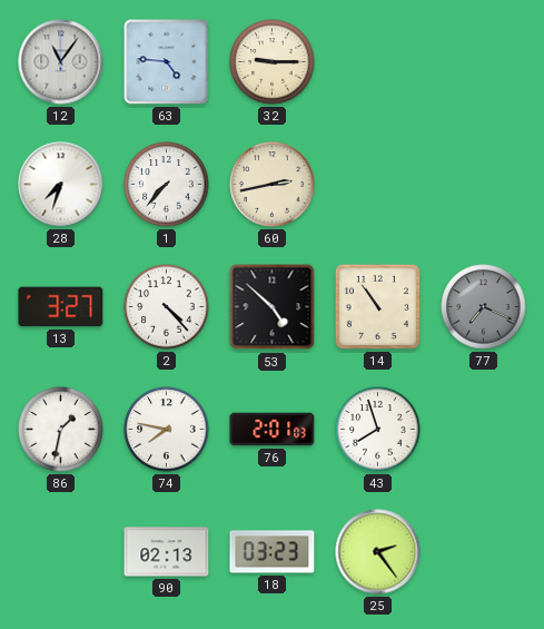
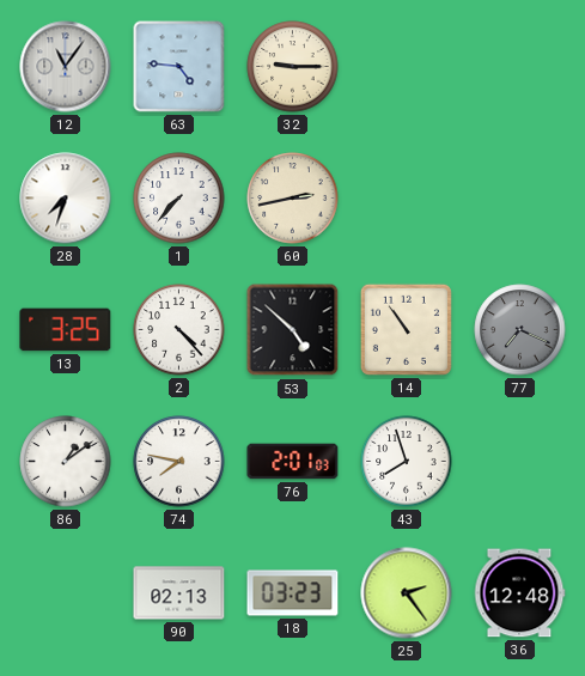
13: 3:27 -> 3:25
86: 1:32 -> 1:09
36: none -> 12:48
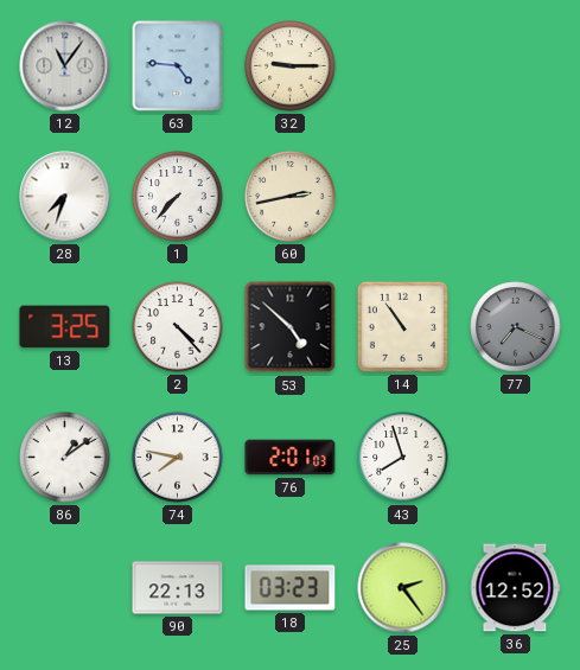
90: 02:13 -> 22:13
36: 12:48 -> 12:52
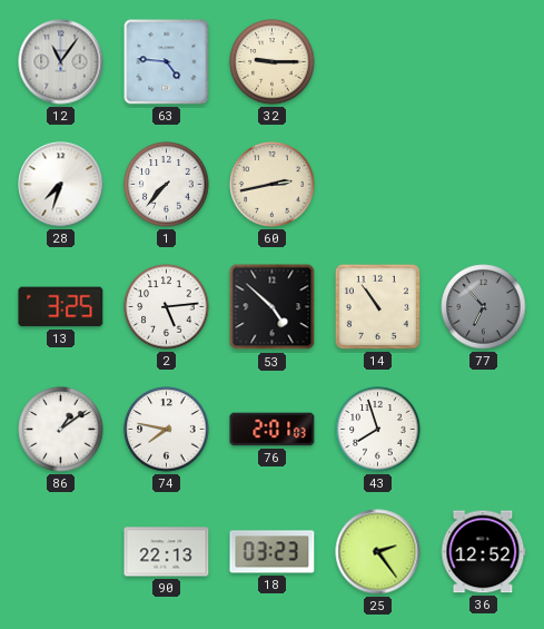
2: 4:23 -> 5:14
77: 7:19 -> 6:53
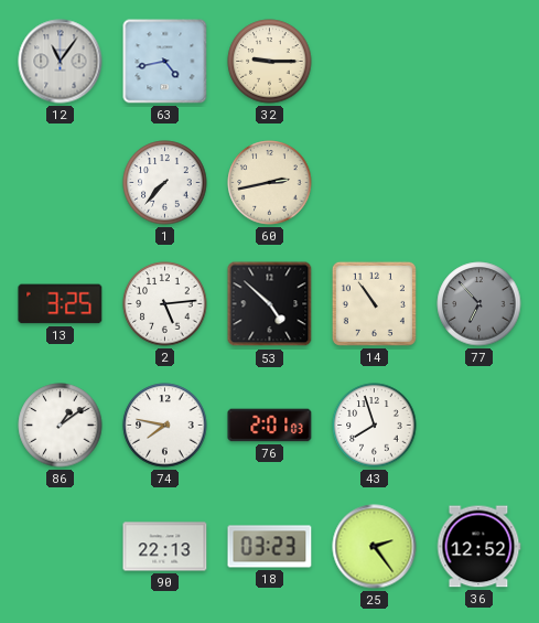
63: 4:46 -> 4:43
28: 7:33 -> none
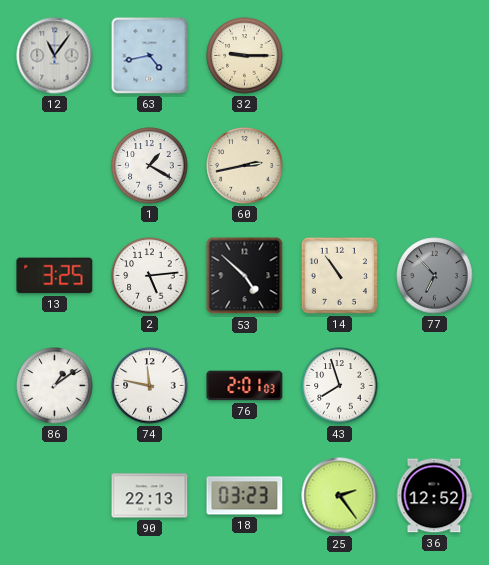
1: 7:37 -> 1:20
74: 7:47 -> 11:47
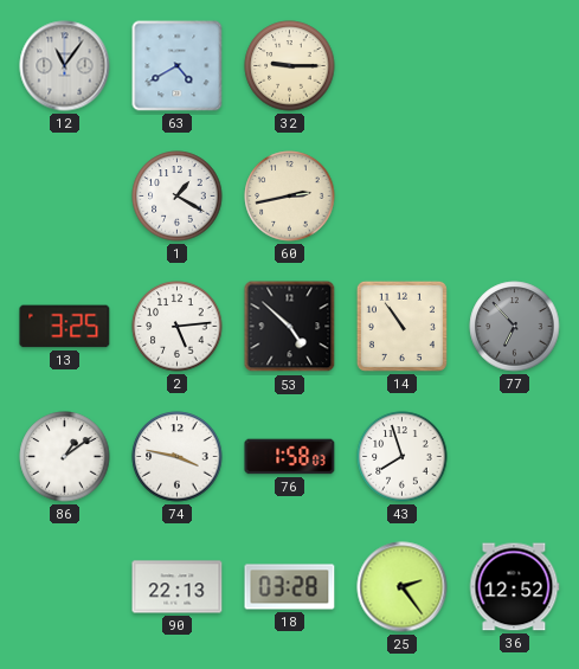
63: 4:43 -> 4:40
74: 11:47 -> 3:47
76: 2:01 -> 1:58
18: 03:23 -> 03:28
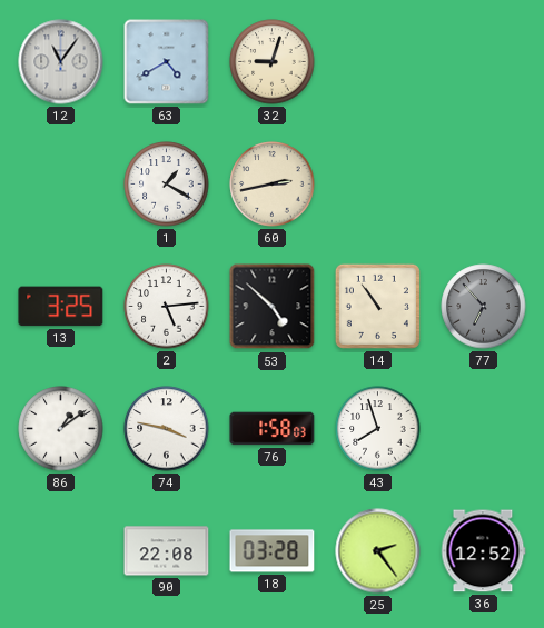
32: 9:15 -> 9:03
90: 22:13 -> 22:08
